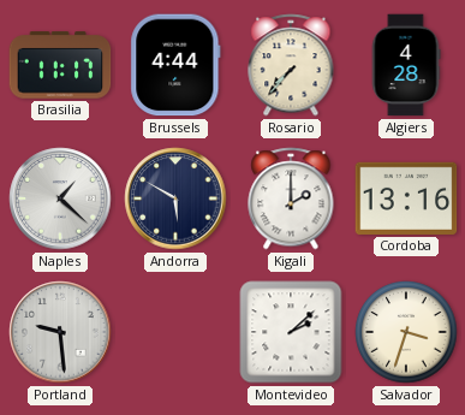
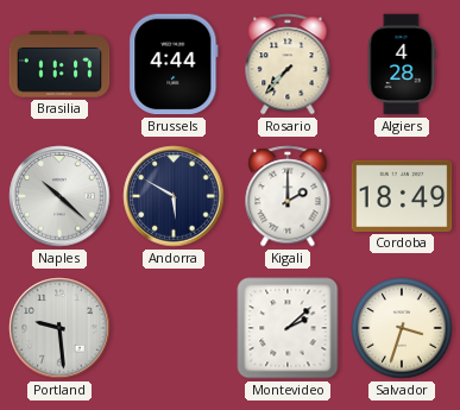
Naples: 1:22 -> 10:22
Cordoba: 13:16 -> 18:49
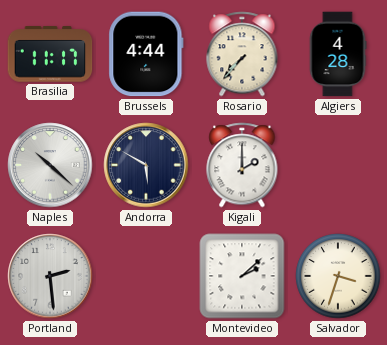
Cordoba: 18:49 -> none
Portland: 9:29 -> 2:29
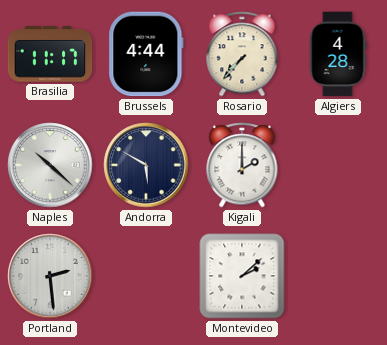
Salvador: 3:33 -> none
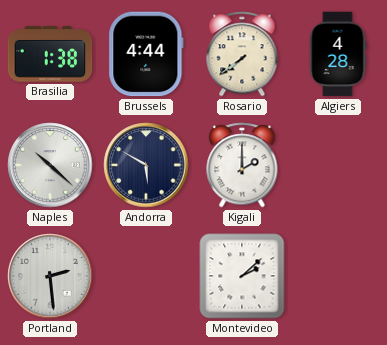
Brasilia: 11:17 -> 1:38
Rosario: 7:37 -> 7:39
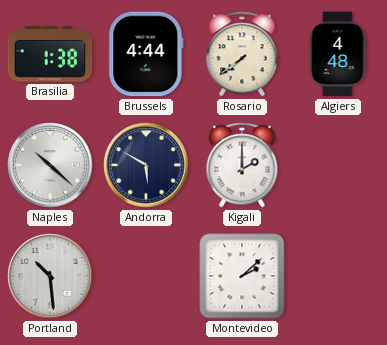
Algiers: 4:28 -> 4:48
Portland: 2:29 -> 10:29
